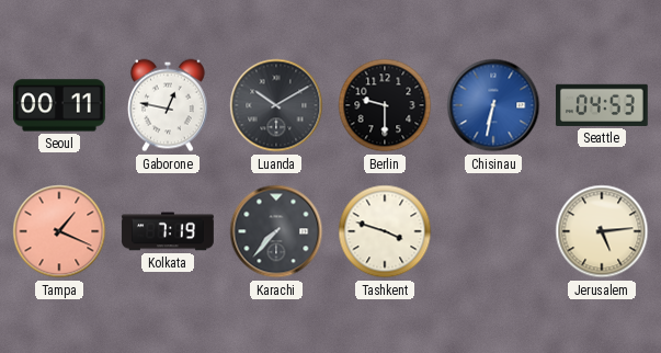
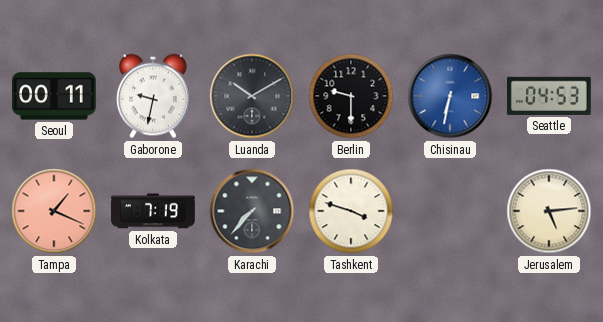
Gaborone: 12:47 -> 9:32
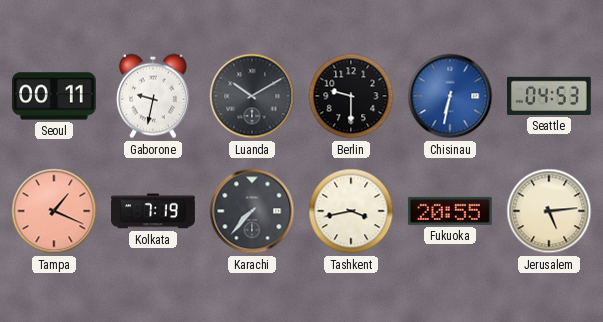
Tashkent: 3:48 -> 3:43
Fukuoka: none -> 20:55
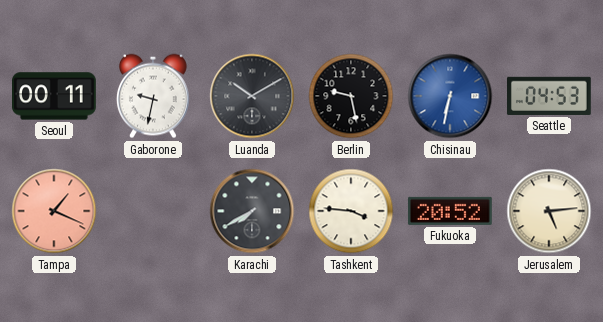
Berlin: 9:30 -> 9:28
Kolkata: 7:19 -> none
Karachi: 7:37 -> 7:40
Tashkent: 3:43 -> 3:46
Fukuoka: 20:55 -> 20:52
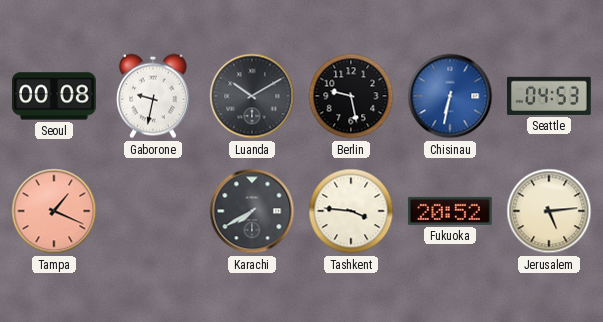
Seoul: 00:11 -> 00:08
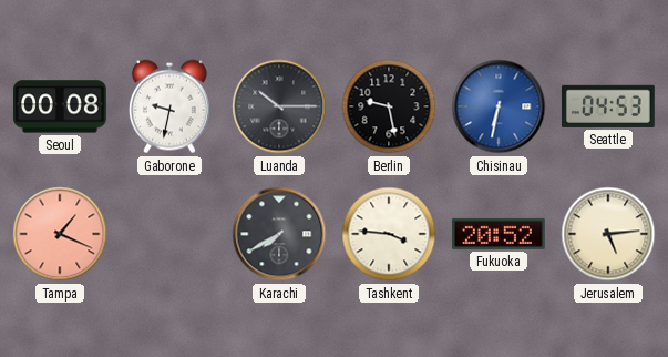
Luanda: 10:10 -> 10:15
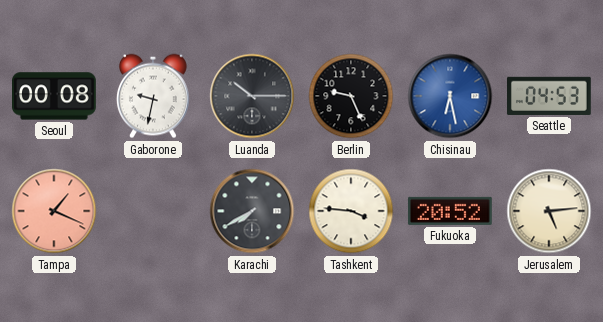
Berlin: 9:28 -> 9:26
Chisinau: 6:32 -> 6:28
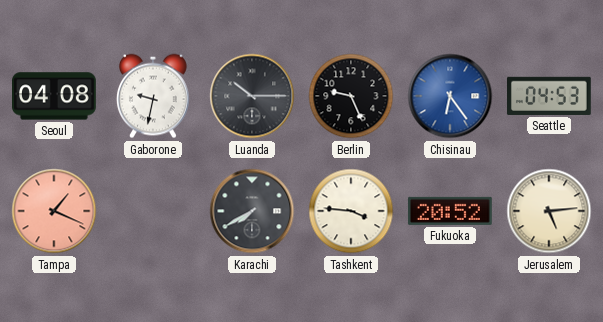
Seoul: 00:08 -> 04:08
Chisinau: 6:28 -> 6:24
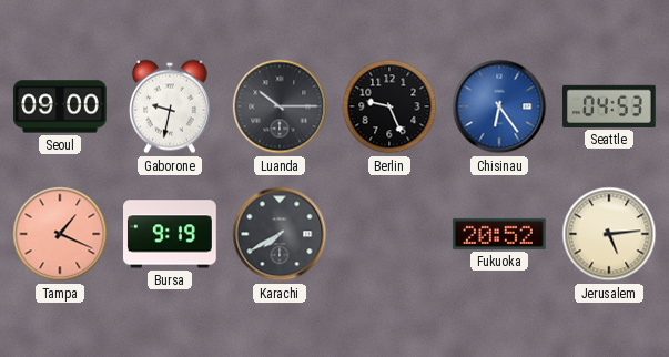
Seoul: 04:08 -> 09:00
Bursa: none -> 9:19
Tashkent: 3:46 -> none
